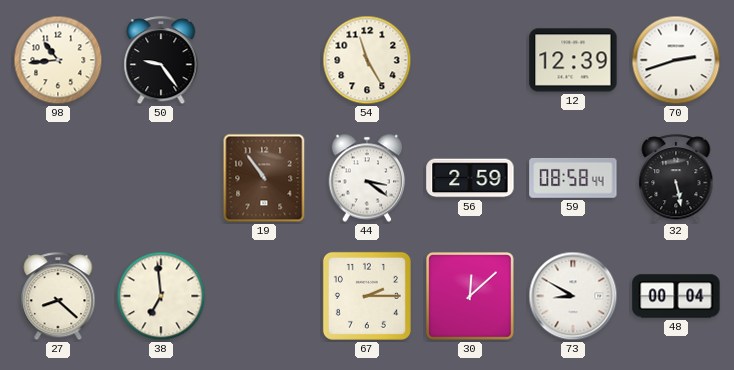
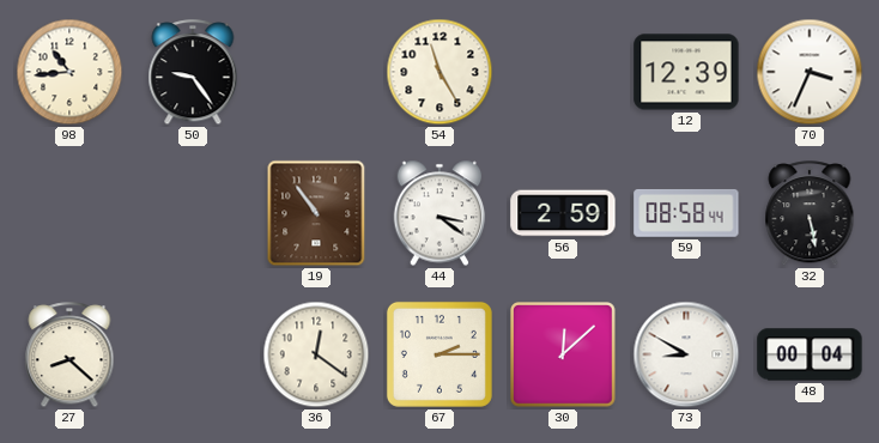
70: 2:42 -> 3:34
38: 6:59 -> none
36: none -> 12:21
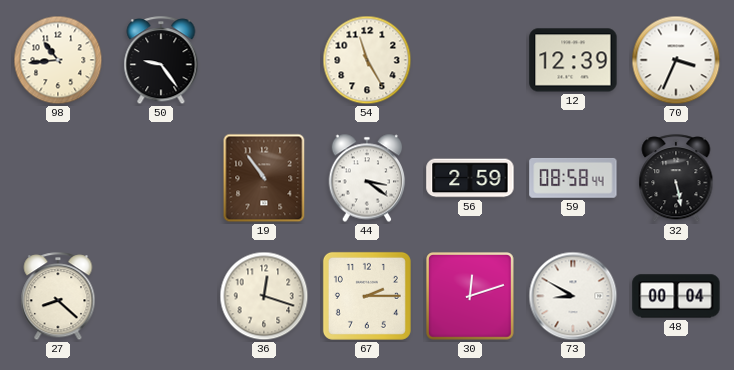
36: 12:21 -> 12:18
30: 12:08 -> 12:12
